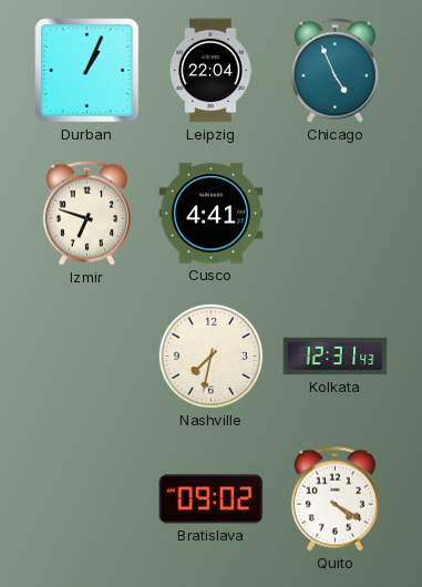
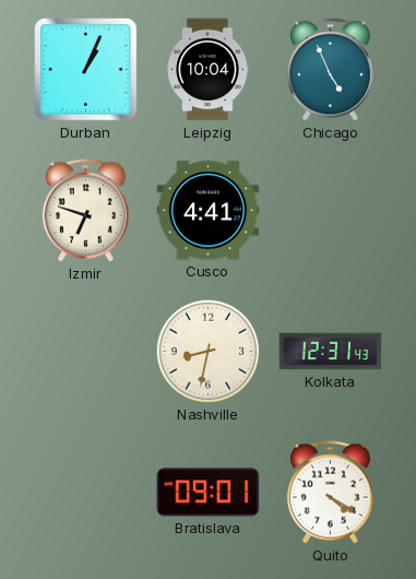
Leipzig: 22:04 -> 10:04
Nashville: 7:32 -> 8:32
Bratislava: 09:02 -> 09:01
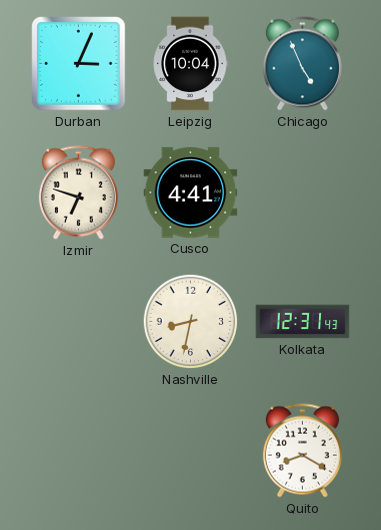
Durban: 1:04 -> 3:04
Bratislava: 09:01 -> none
Quito: 4:20 -> 8:20
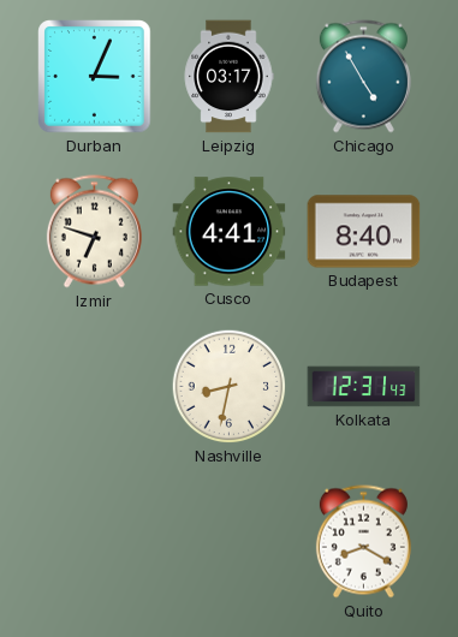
Leipzig: 10:04 -> 03:17
Chicago: 4:56 -> 4:55
Budapest: none -> 8:40
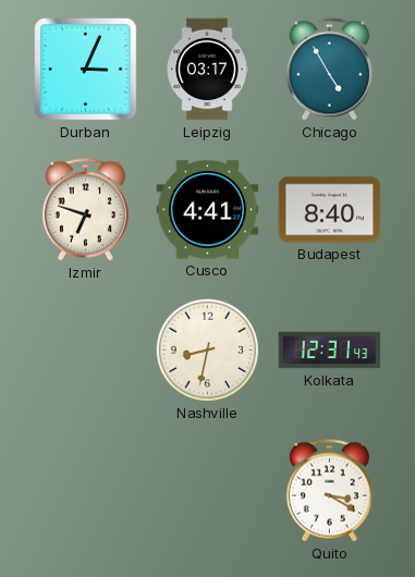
Quito: 8:20 -> 3:20
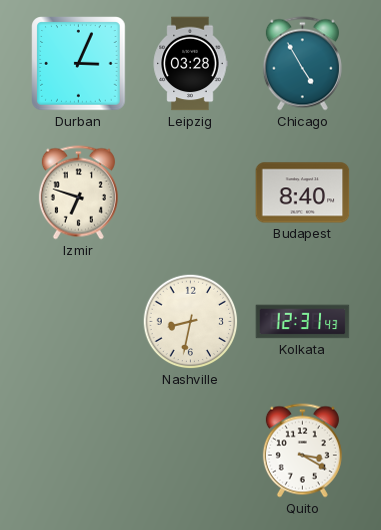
Leipzig: 03:17 -> 03:28
Cusco: 4:41 -> none
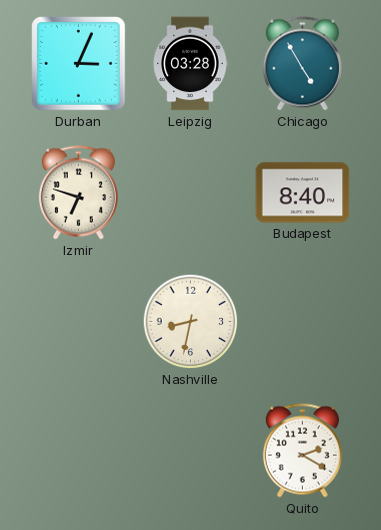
Kolkata: 12:31 -> none
Quito: 3:20 -> 2:20
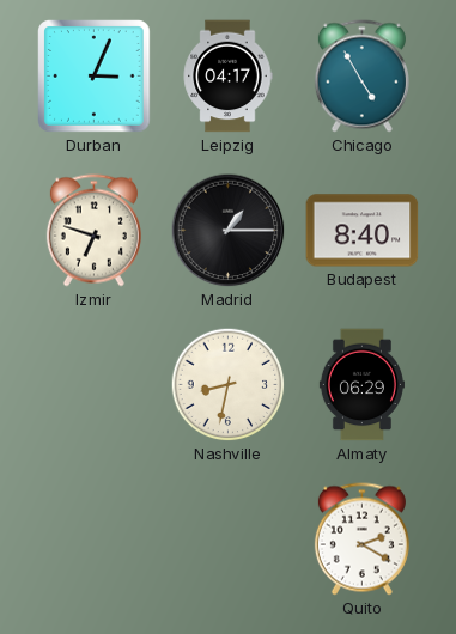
Leipzig: 03:28 -> 04:17
Madrid: none -> 1:15
Almaty: none -> 06:29
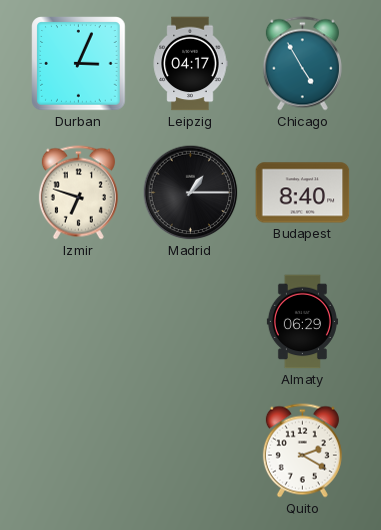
Nashville: 8:32 -> none
